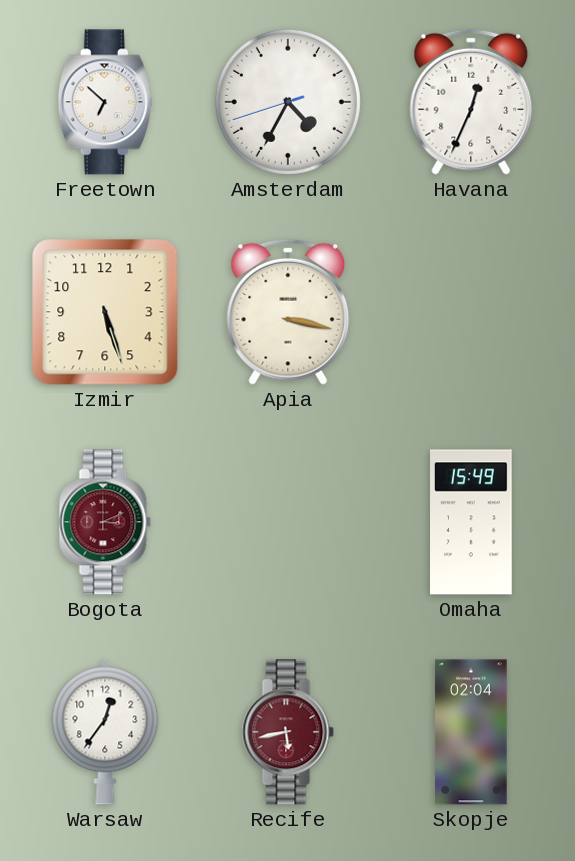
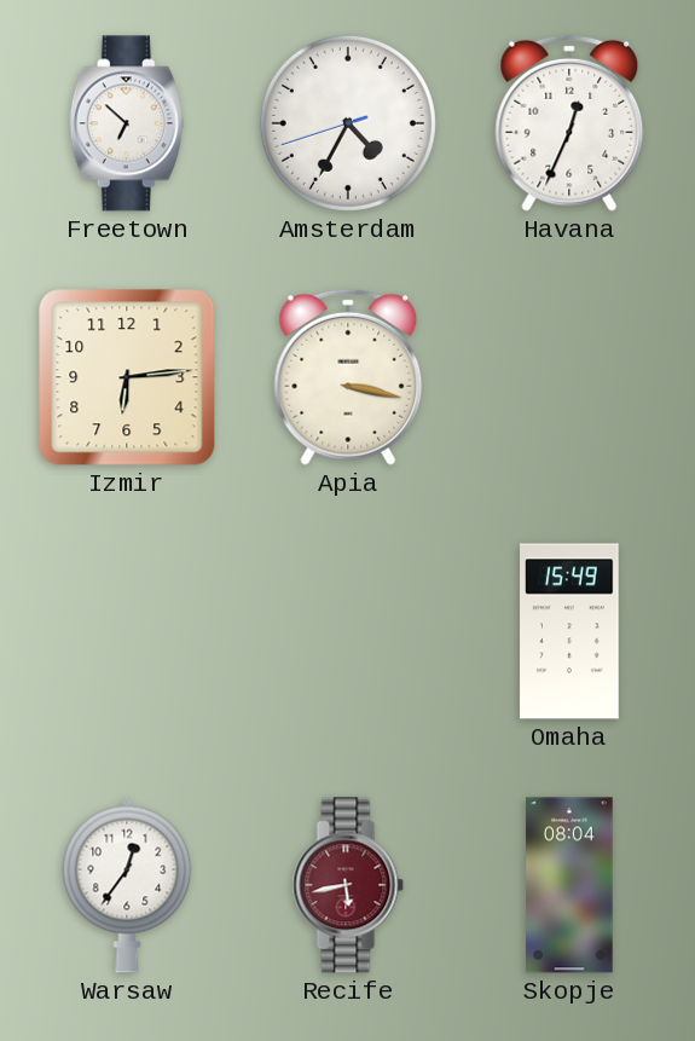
Izmir: 5:27 -> 6:14
Bogota: 3:11 -> none
Skopje: 02:04 -> 08:04
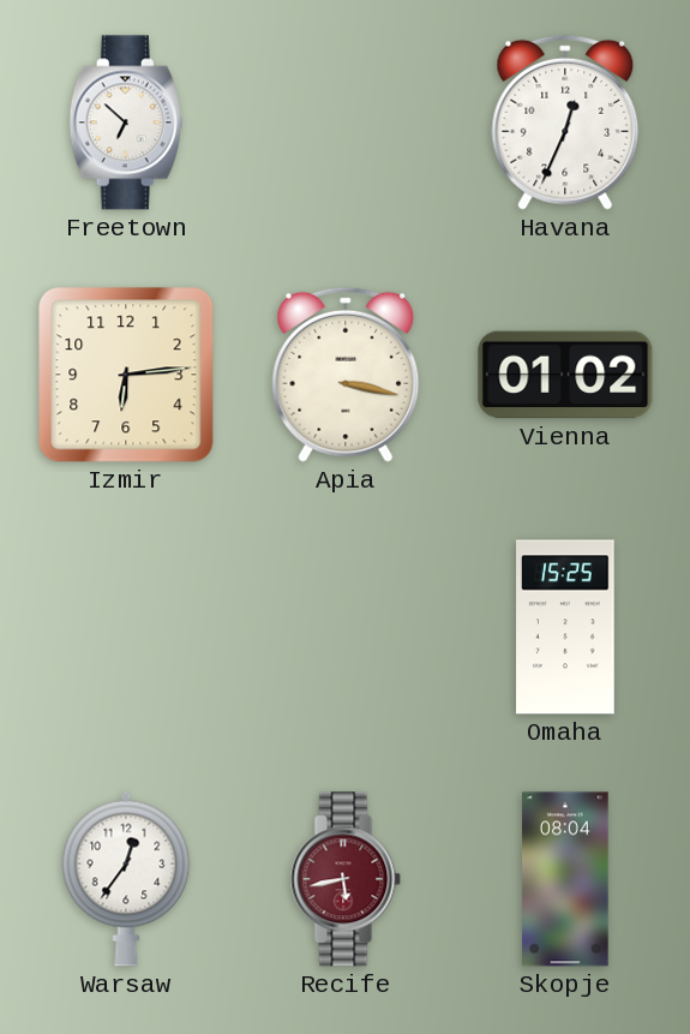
Amsterdam: 4:34 -> none
Vienna: none -> 01:02
Omaha: 15:49 -> 15:25
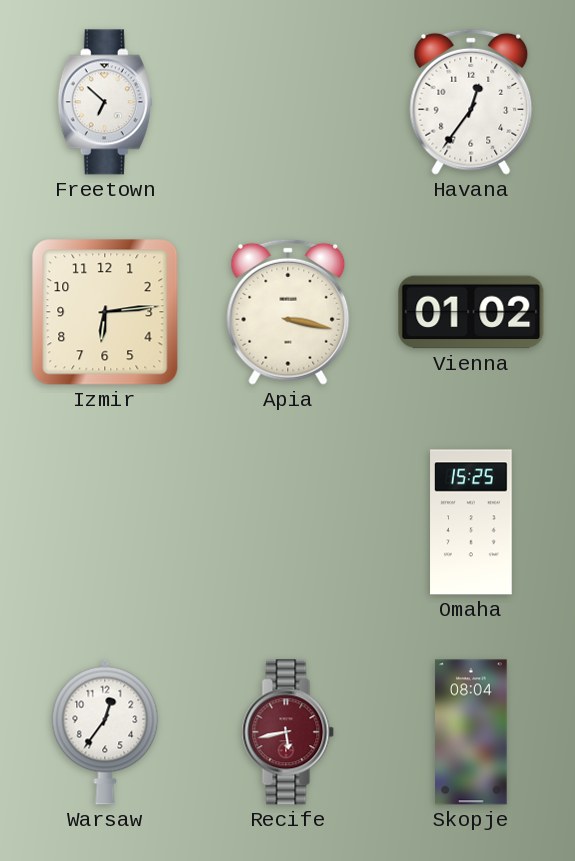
Havana: 12:34 -> 12:36
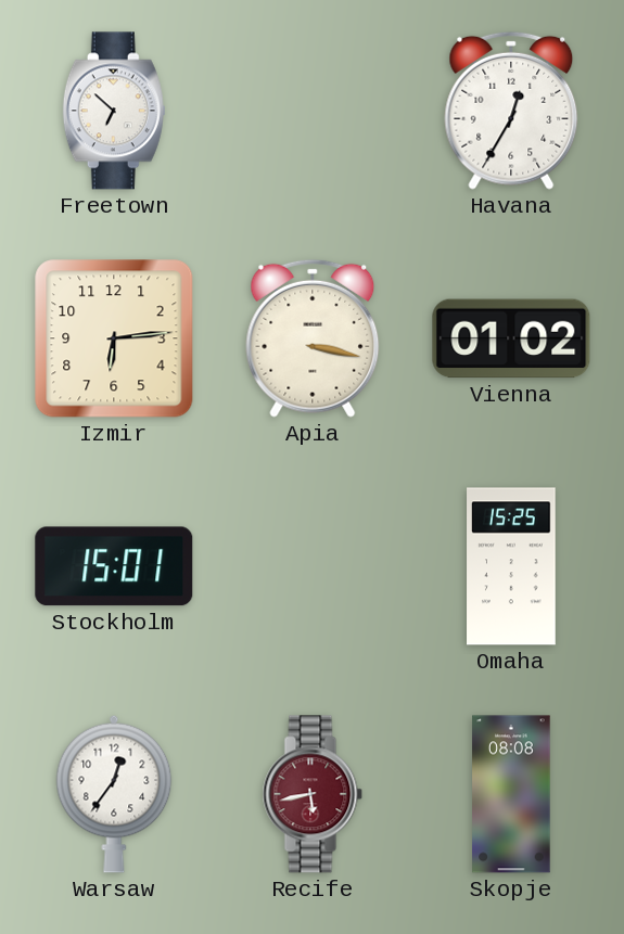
Havana: 12:36 -> 12:35
Stockholm: none -> 15:01
Skopje: 08:04 -> 08:08
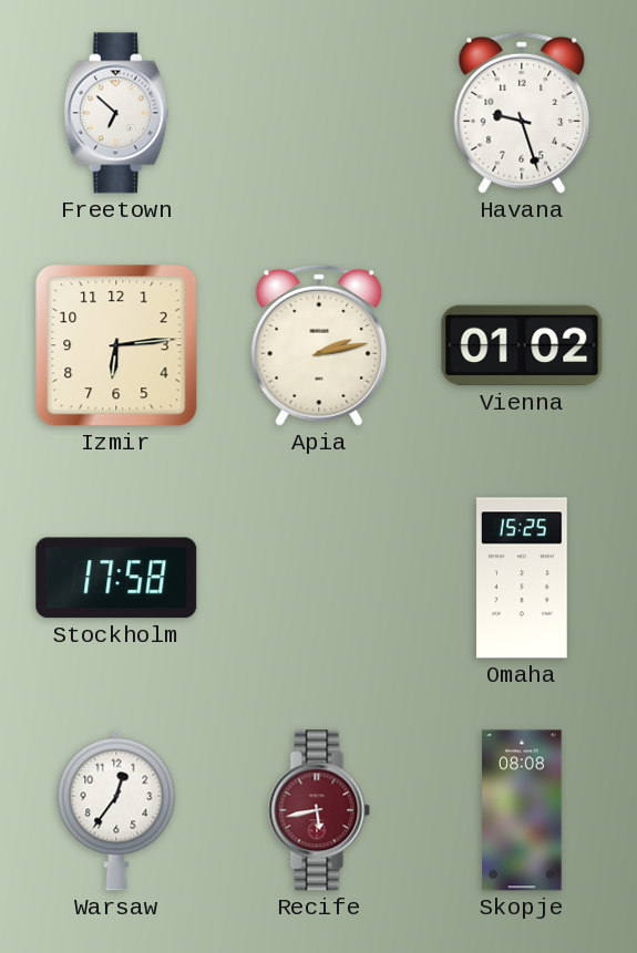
Havana: 12:35 -> 9:27
Apia: 3:17 -> 2:13
Stockholm: 15:01 -> 17:58
